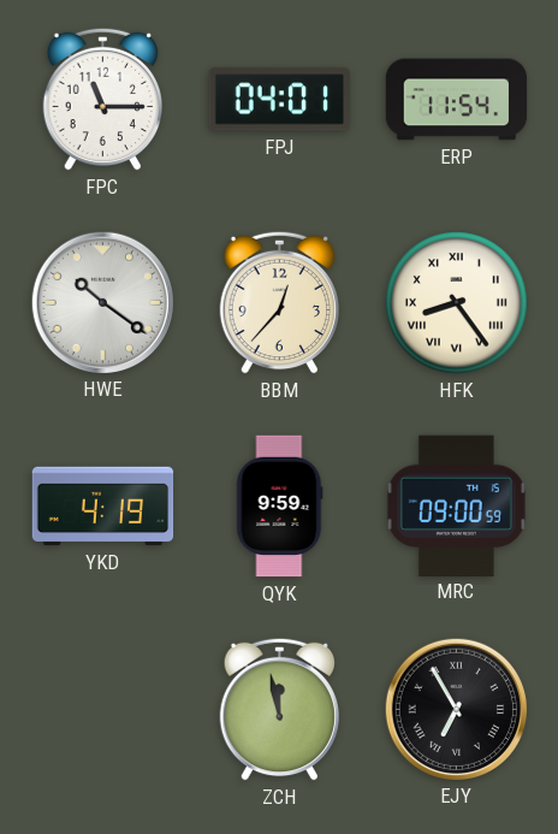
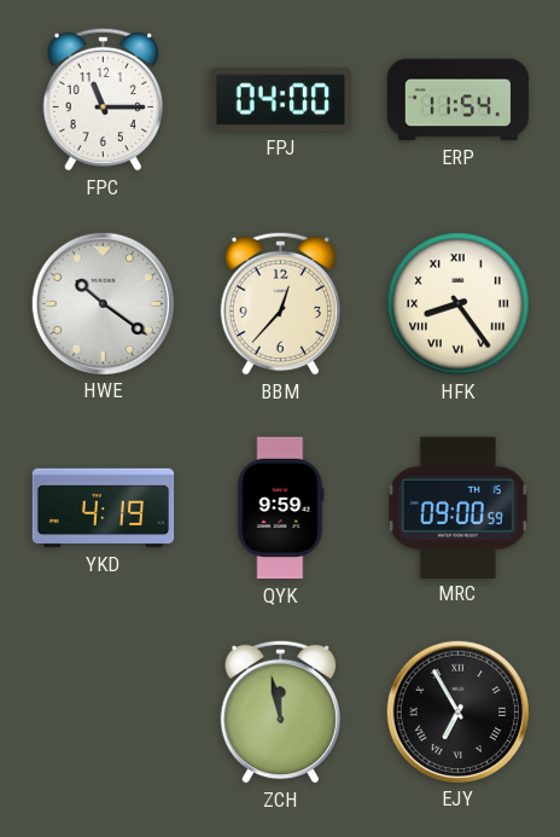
FPJ: 04:01 -> 04:00
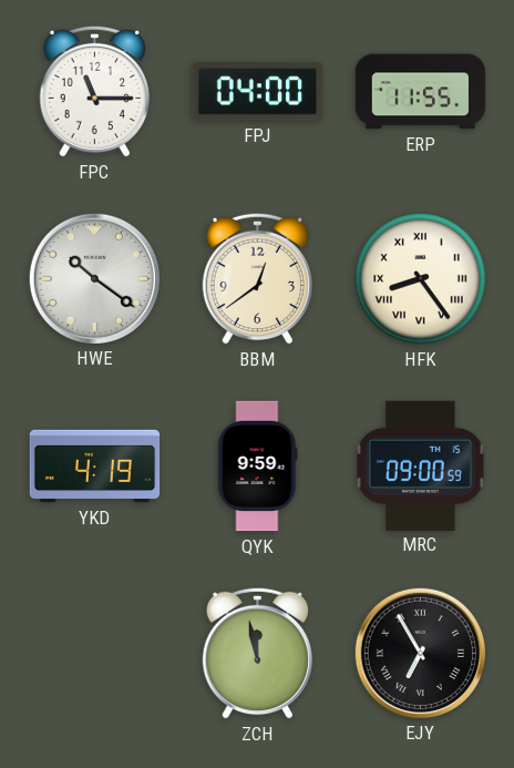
ERP: 11:54 -> 11:55
BBM: 12:37 -> 12:39
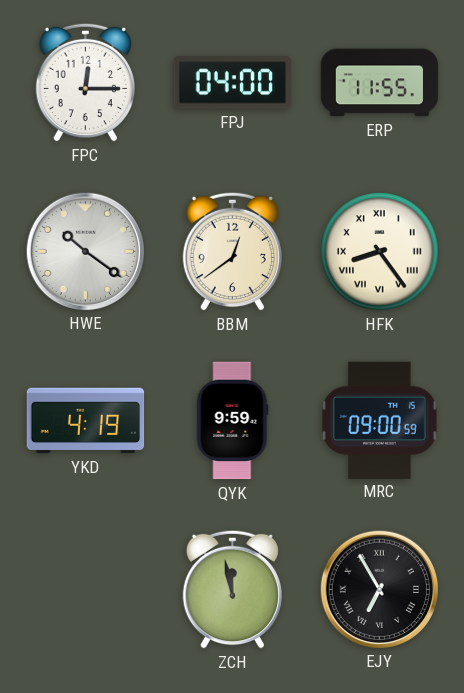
FPC: 11:15 -> 12:15
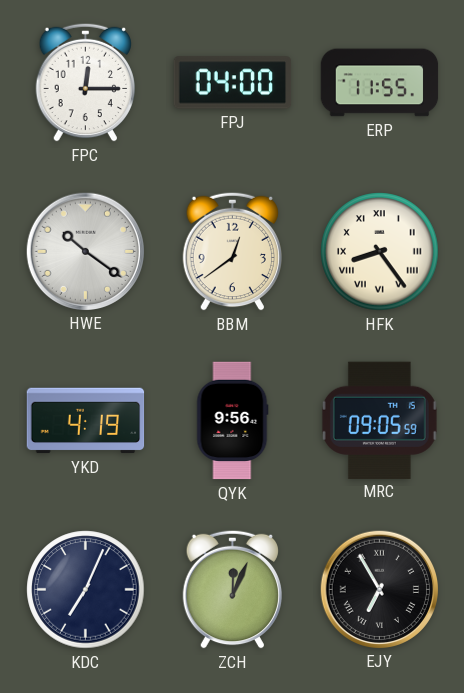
QYK: 9:59 -> 9:56
MRC: 09:00 -> 09:05
KDC: none -> 7:04
ZCH: 11:58 -> 12:04
